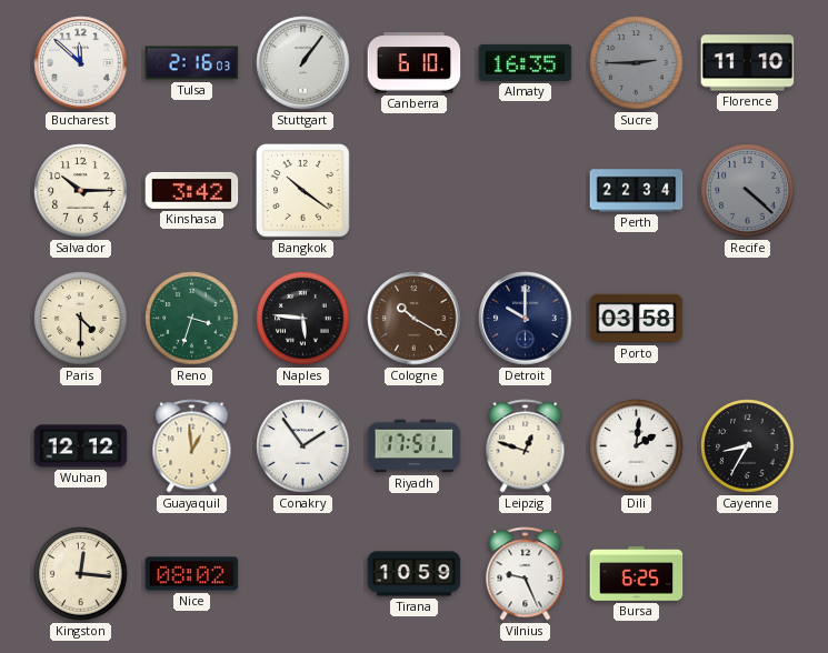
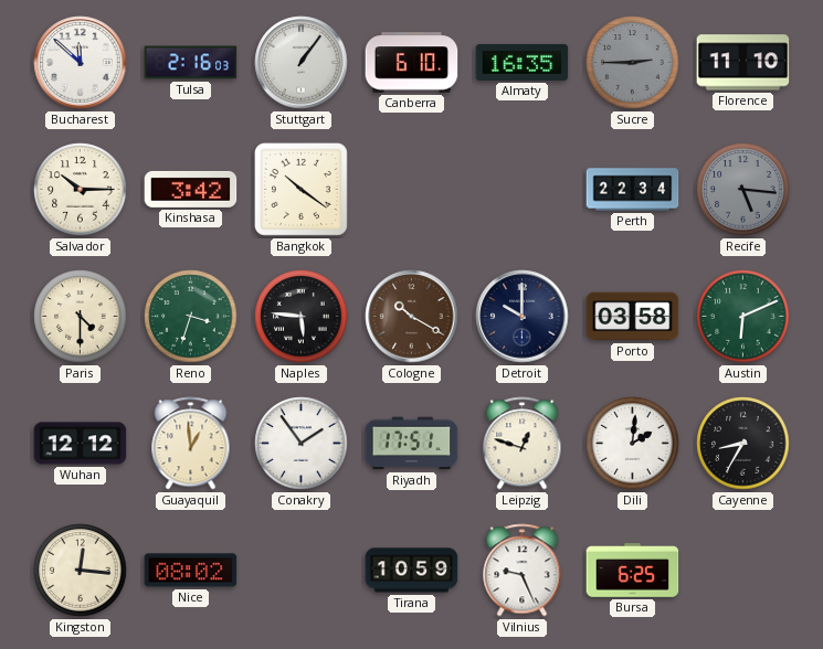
Recife: 4:22 -> 5:16
Austin: none -> 6:11
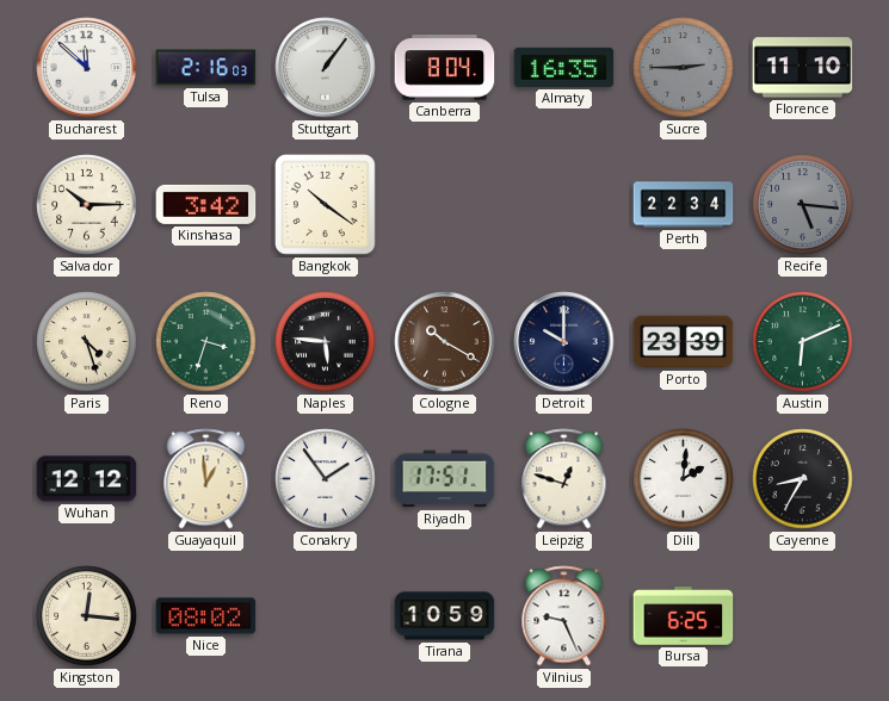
Canberra: 6:10 -> 8:04
Paris: 4:30 -> 4:27
Porto: 03:58 -> 23:39
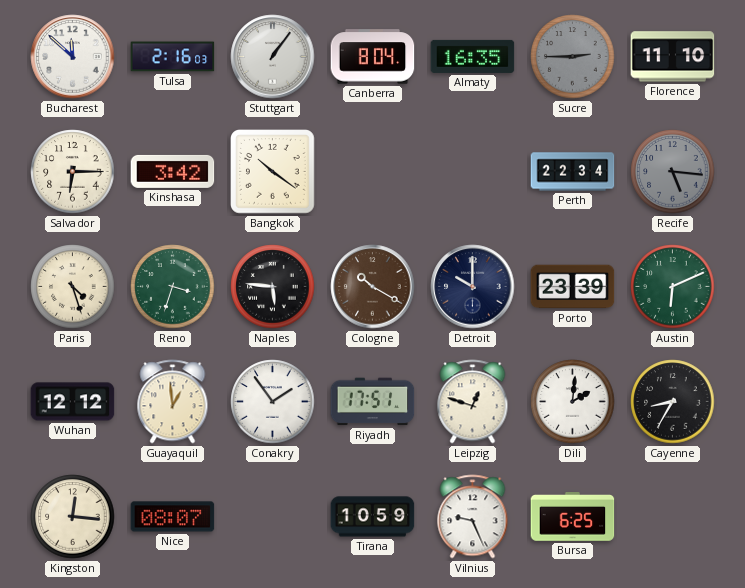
Salvador: 10:15 -> 6:15
Nice: 08:02 -> 08:07
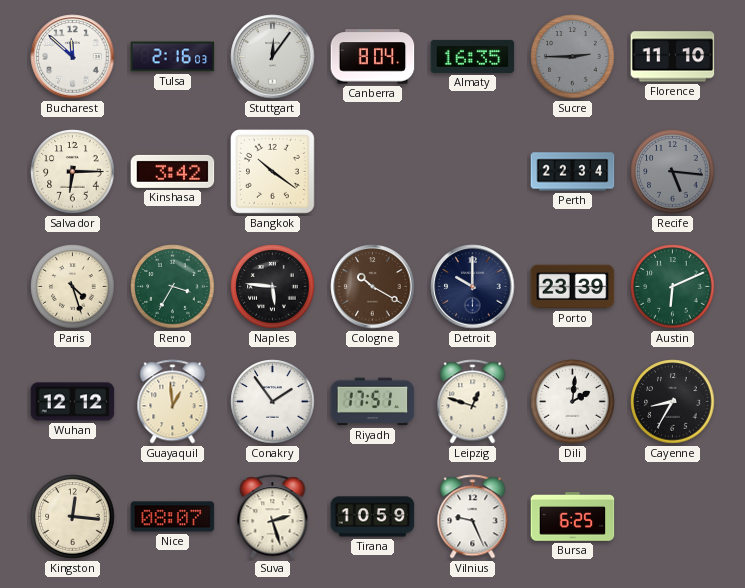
Stuttgart: 1:06 -> 12:06
Reno: 3:33 -> 3:35
Suva: none -> 2:27
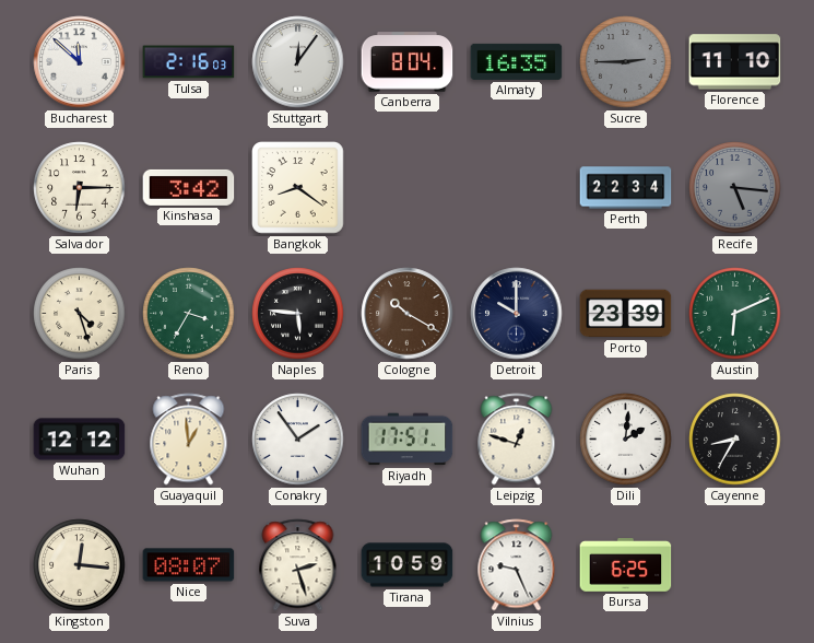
Bangkok: 10:21 -> 8:21
